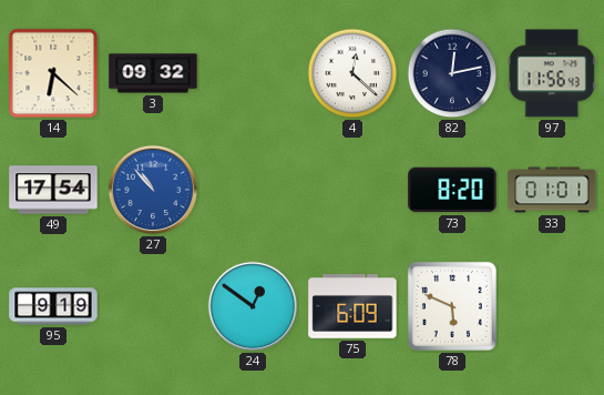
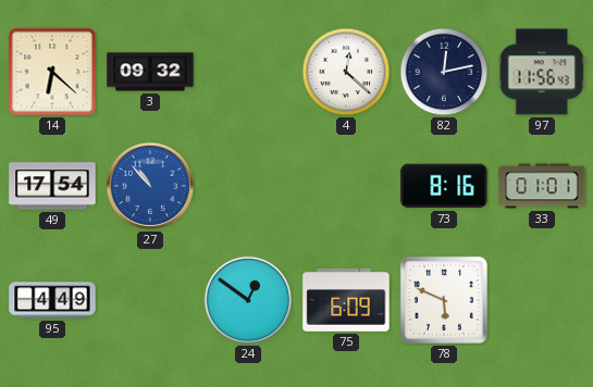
73: 8:20 -> 8:16
95: 9:19 -> 4:49
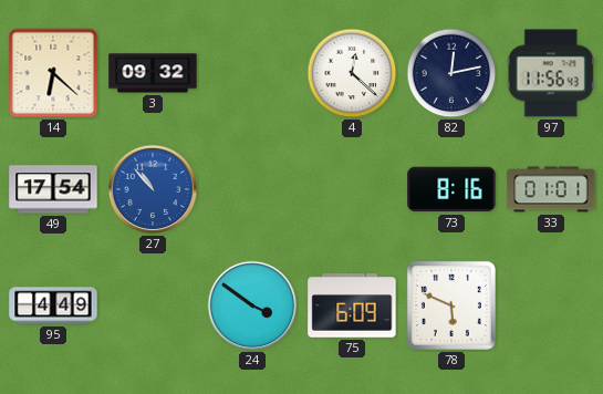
24: 12:51 -> 3:51
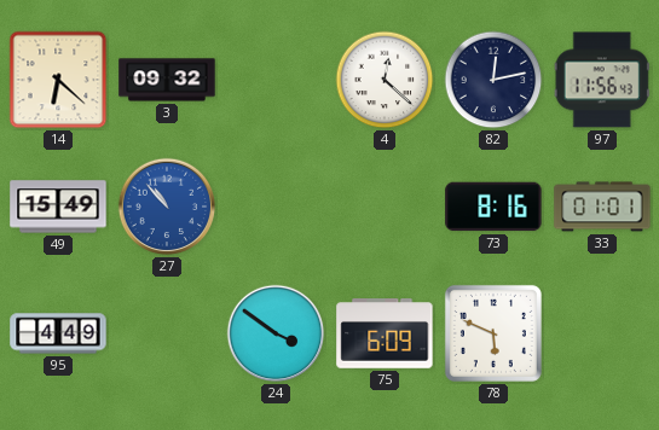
49: 17:54 -> 15:49
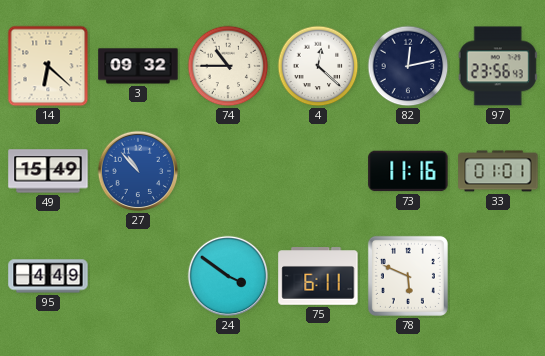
74: none -> 10:45
97: 11:56 -> 23:56
73: 8:16 -> 11:16
75: 6:09 -> 6:11
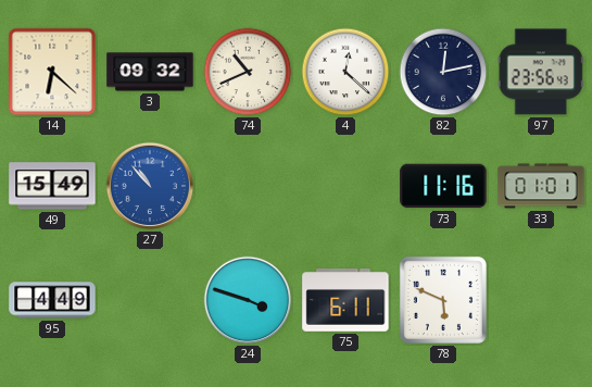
74: 10:45 -> 10:41
24: 3:51 -> 3:48
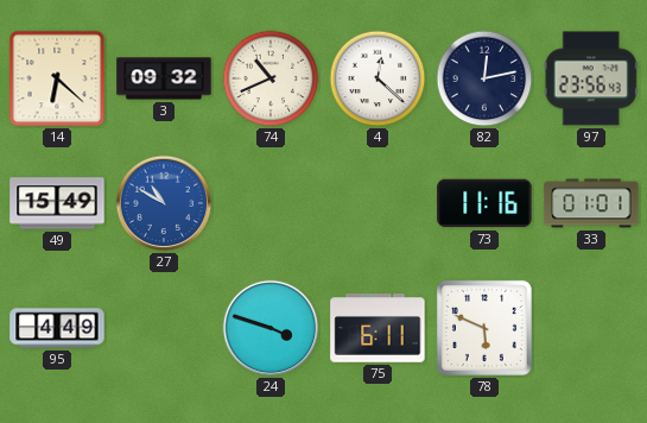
27: 10:53 -> 10:50
